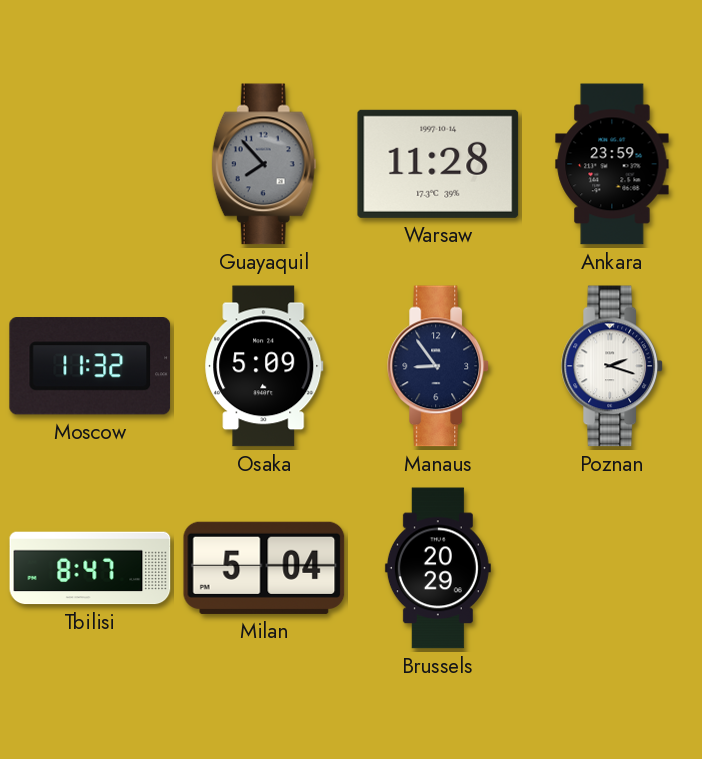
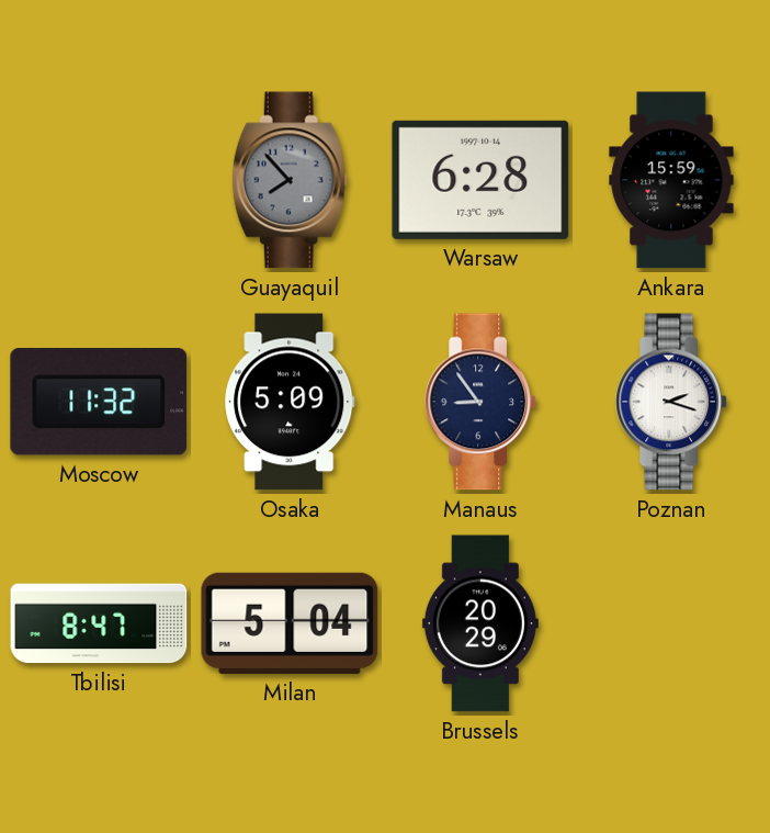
Warsaw: 11:28 -> 6:28
Ankara: 23:59 -> 15:59
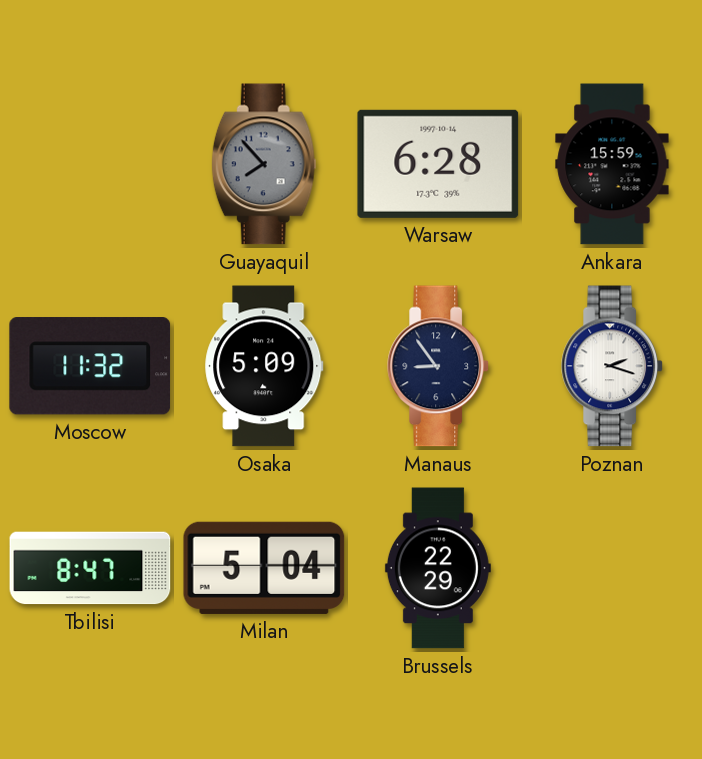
Brussels: 20:29 -> 22:29
